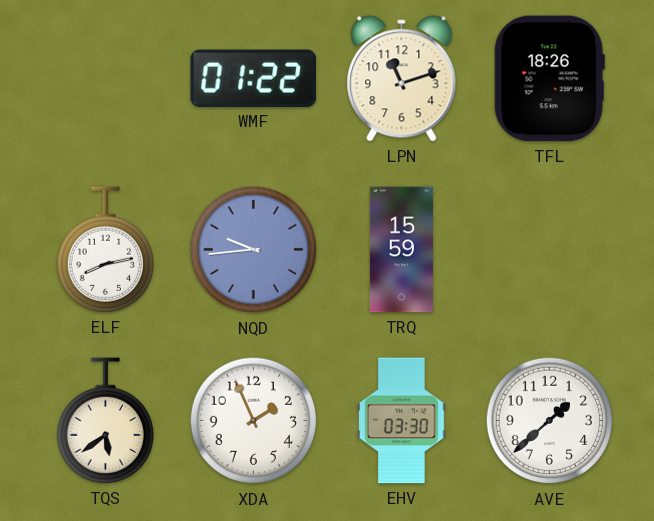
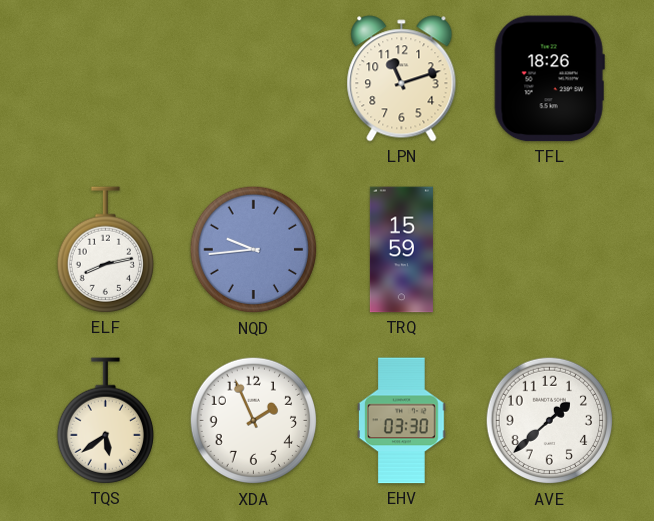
WMF: 01:22 -> none
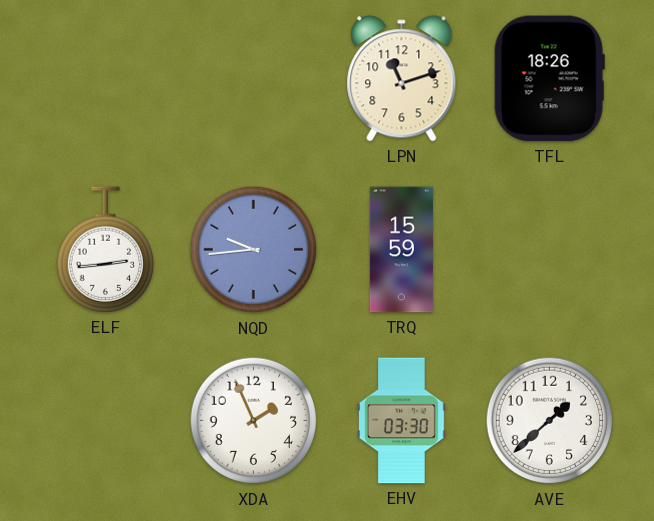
ELF: 8:13 -> 2:44
TQS: 5:39 -> none
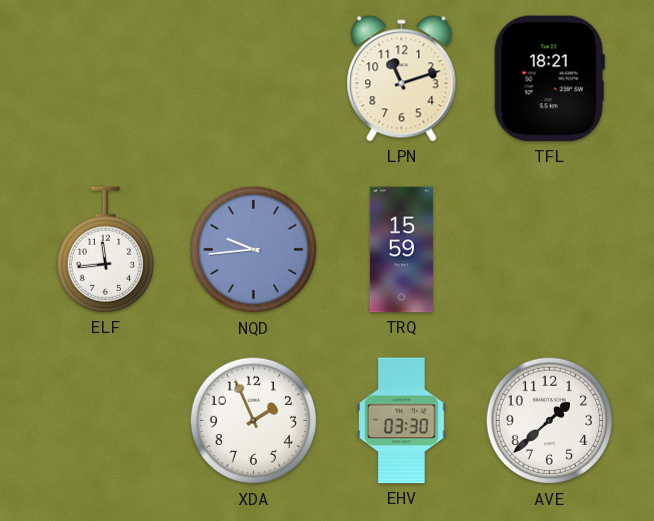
TFL: 18:26 -> 18:21
ELF: 2:44 -> 11:44
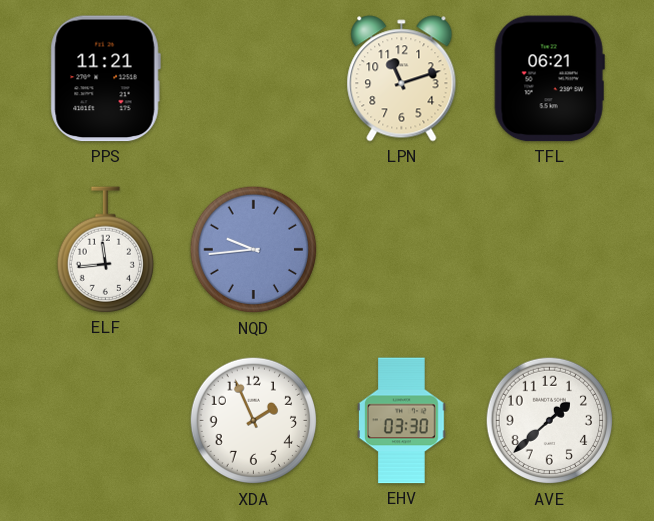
PPS: none -> 11:21
TFL: 18:21 -> 06:21
TRQ: 15:59 -> none
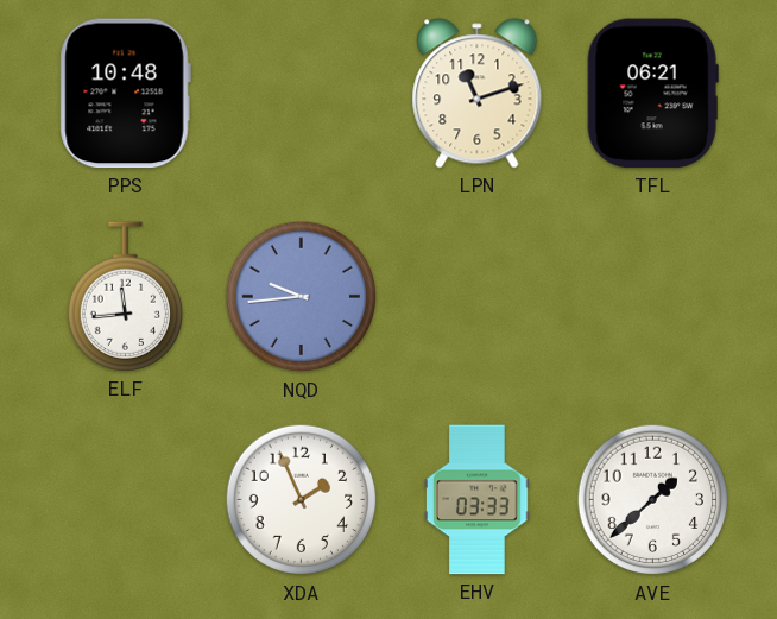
PPS: 11:21 -> 10:48
EHV: 03:30 -> 03:33
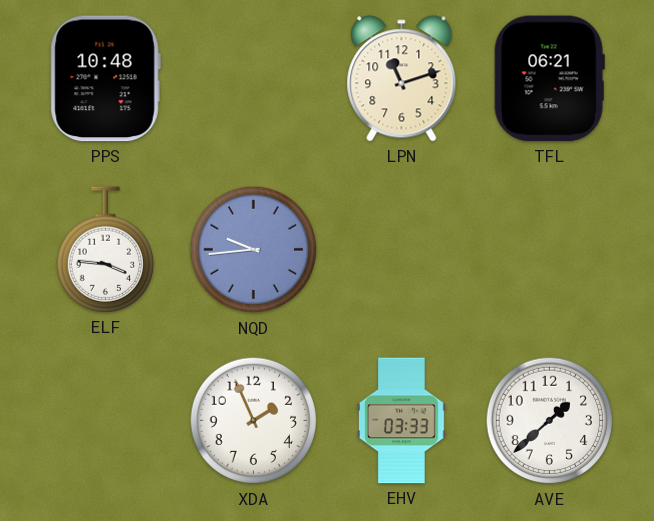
ELF: 11:44 -> 3:46
